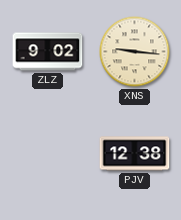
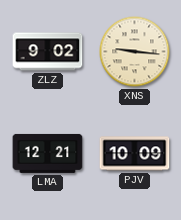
LMA: none -> 12:21
PJV: 12:38 -> 10:09
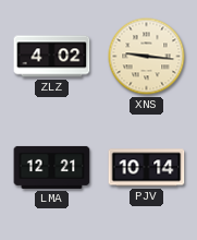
ZLZ: 9:02 -> 4:02
PJV: 10:09 -> 10:14
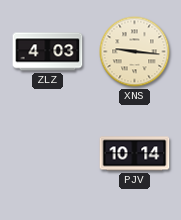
ZLZ: 4:02 -> 4:03
LMA: 12:21 -> none
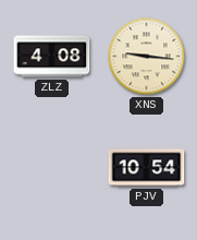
ZLZ: 4:03 -> 4:08
PJV: 10:14 -> 10:54
